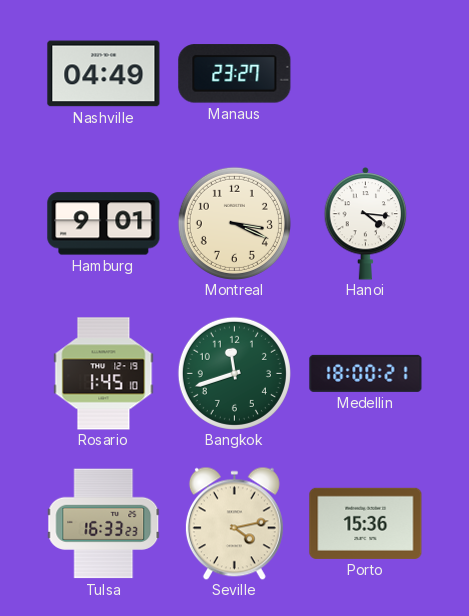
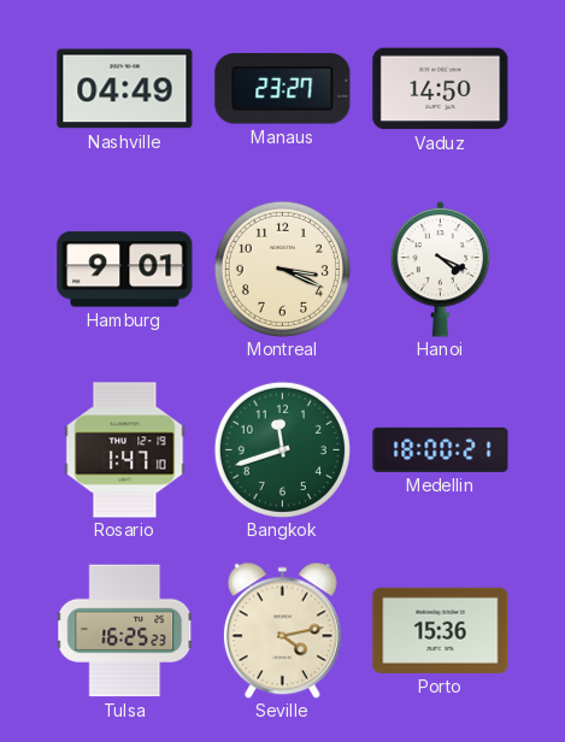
Vaduz: none -> 14:50
Hanoi: 4:16 -> 4:19
Rosario: 1:45 -> 1:47
Tulsa: 16:33 -> 16:25
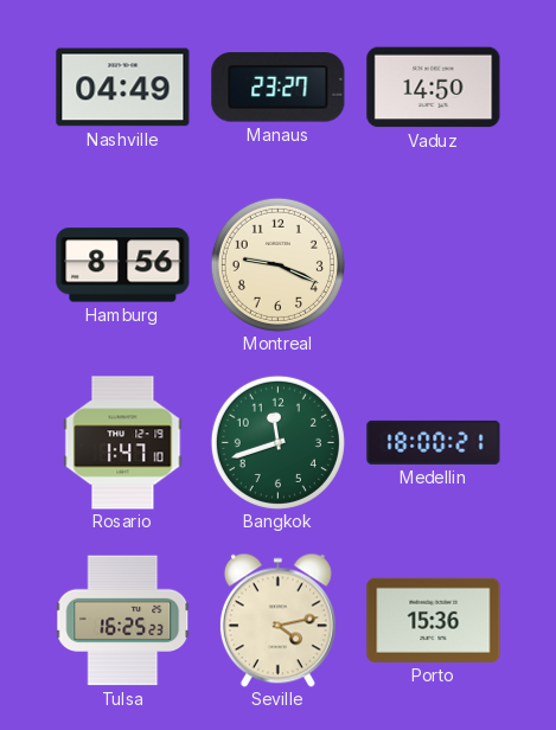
Hamburg: 9:01 -> 8:56
Montreal: 3:19 -> 9:19
Hanoi: 4:19 -> none
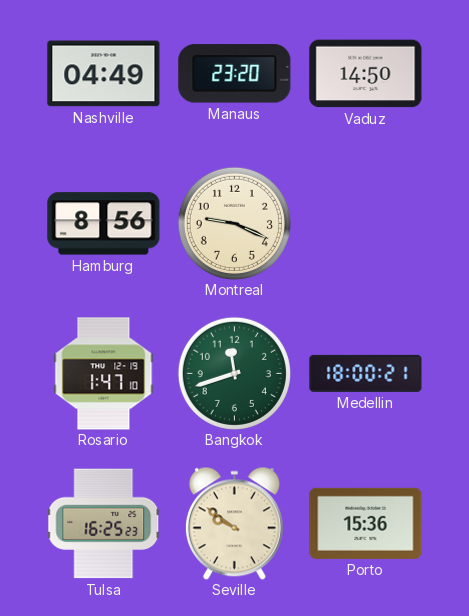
Manaus: 23:27 -> 23:20
Seville: 4:13 -> 9:51
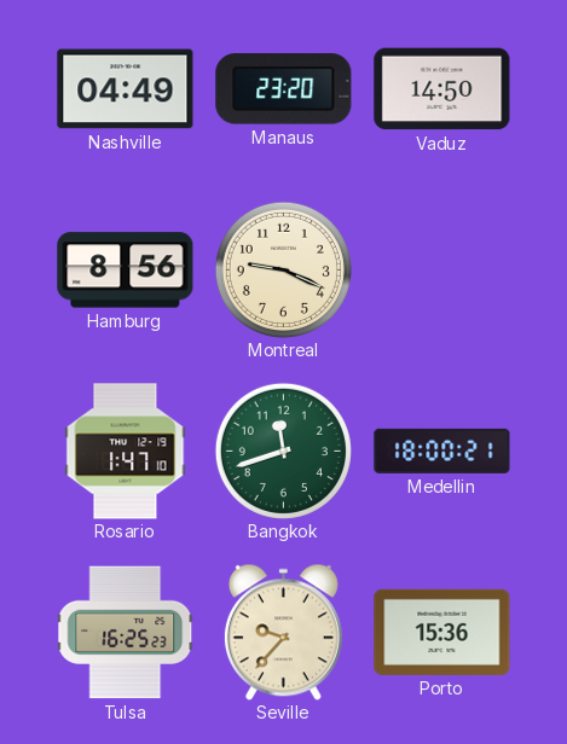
Seville: 9:51 -> 9:37
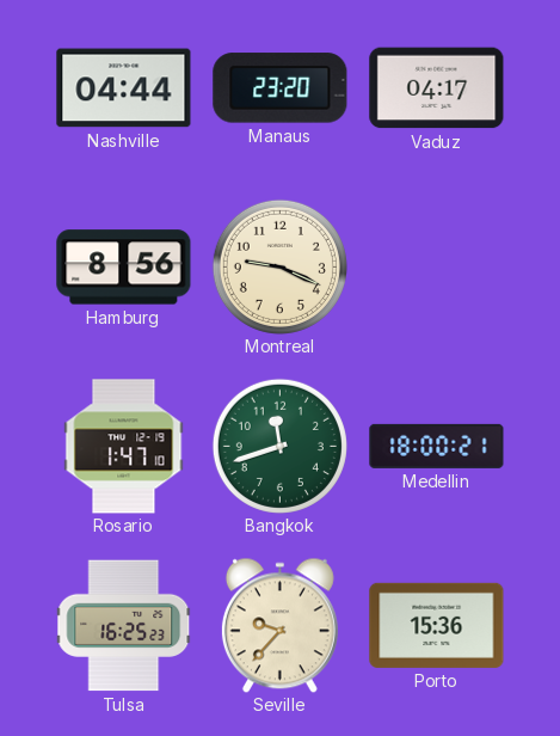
Nashville: 04:49 -> 04:44
Vaduz: 14:50 -> 04:17
